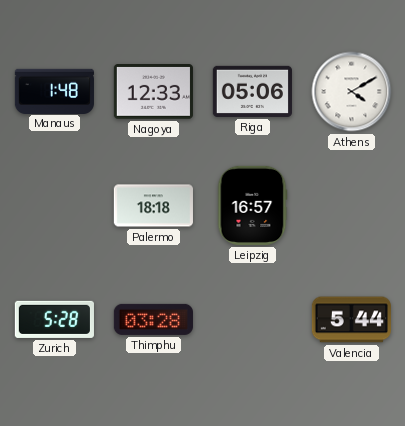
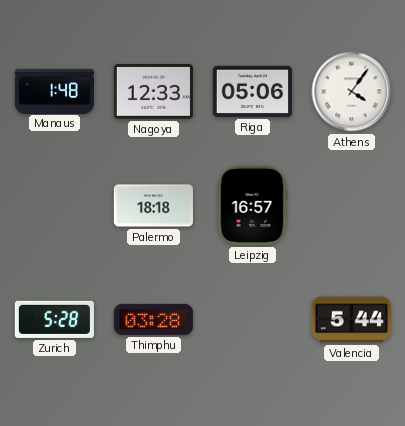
Athens: 4:10 -> 4:06
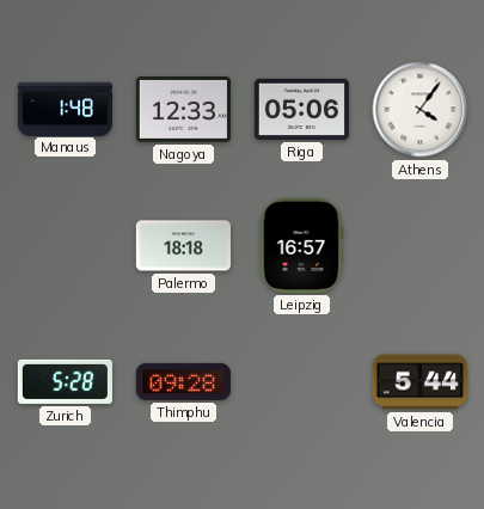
Thimphu: 03:28 -> 09:28
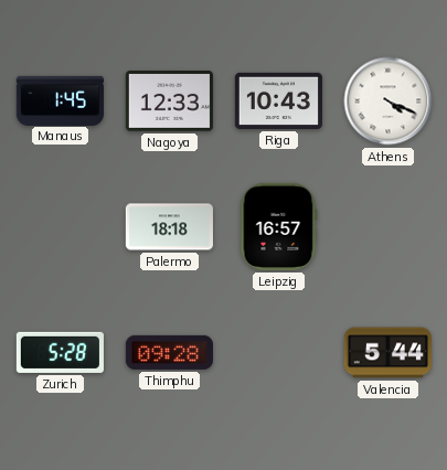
Manaus: 1:48 -> 1:45
Riga: 05:06 -> 10:43
Athens: 4:06 -> 4:19
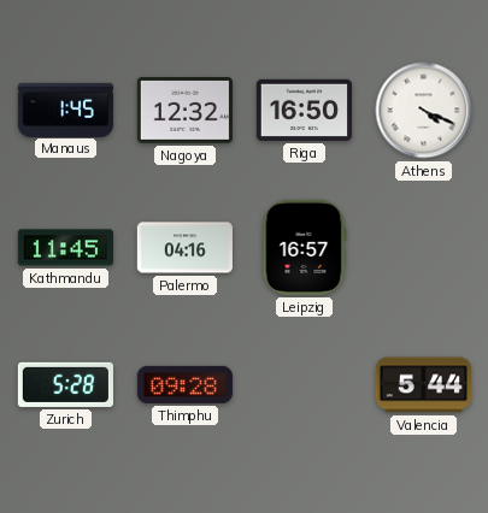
Nagoya: 12:33 -> 12:32
Riga: 10:43 -> 16:50
Kathmandu: none -> 11:45
Palermo: 18:18 -> 04:16
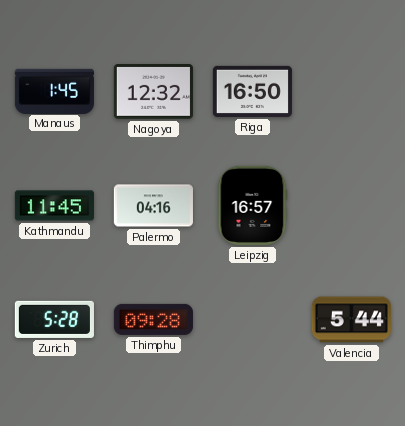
Athens: 4:19 -> none
